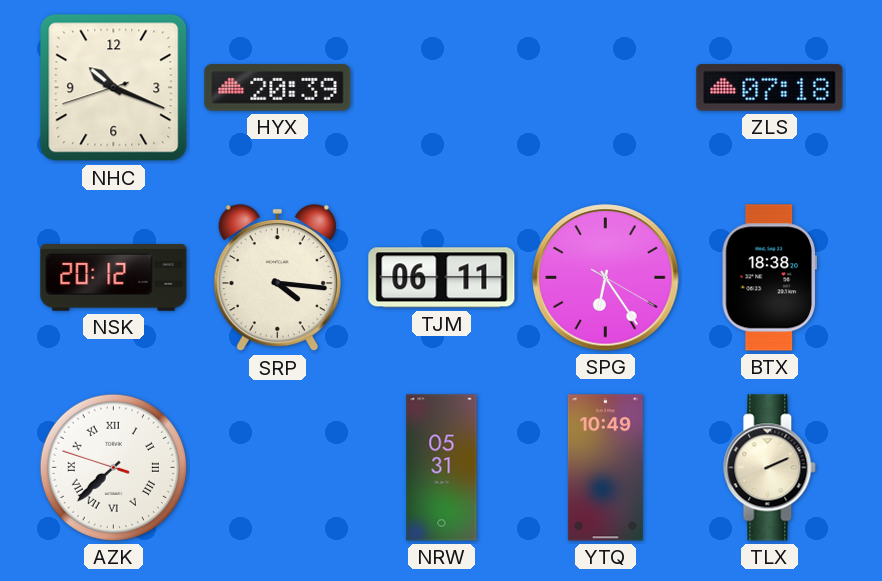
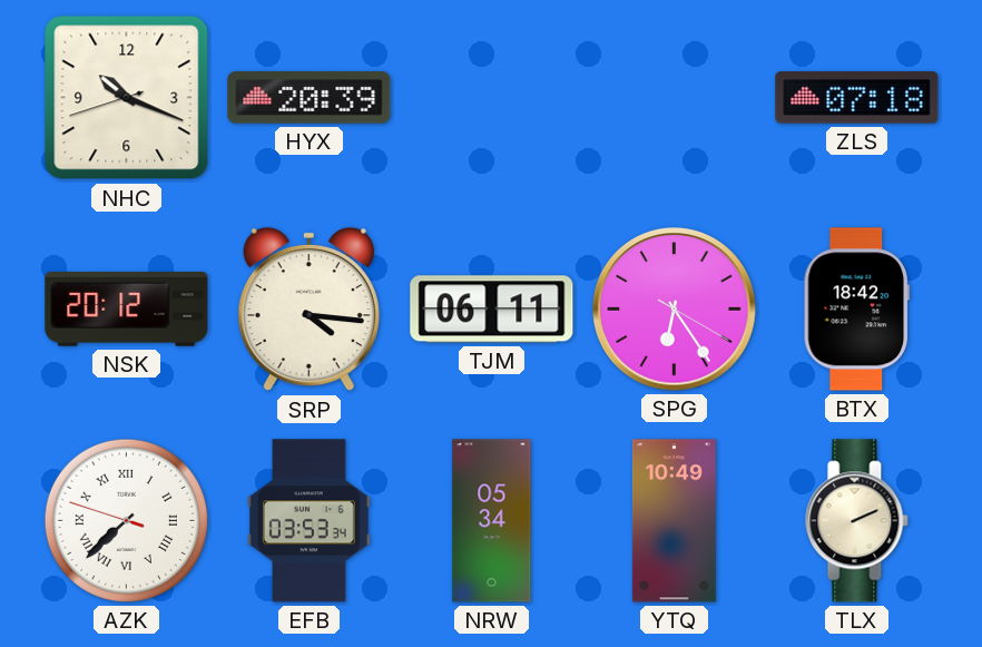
BTX: 18:38 -> 18:42
EFB: none -> 03:53
NRW: 05:31 -> 05:34
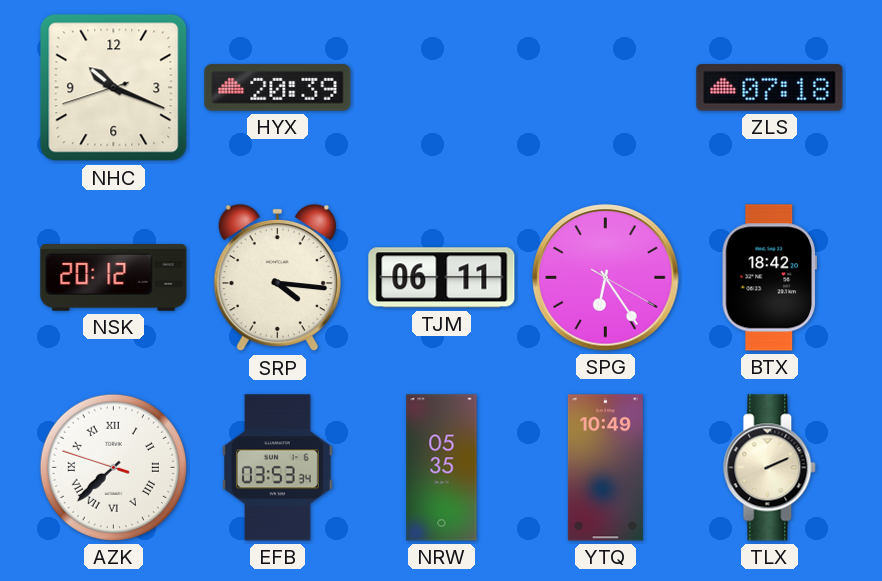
NRW: 05:34 -> 05:35
